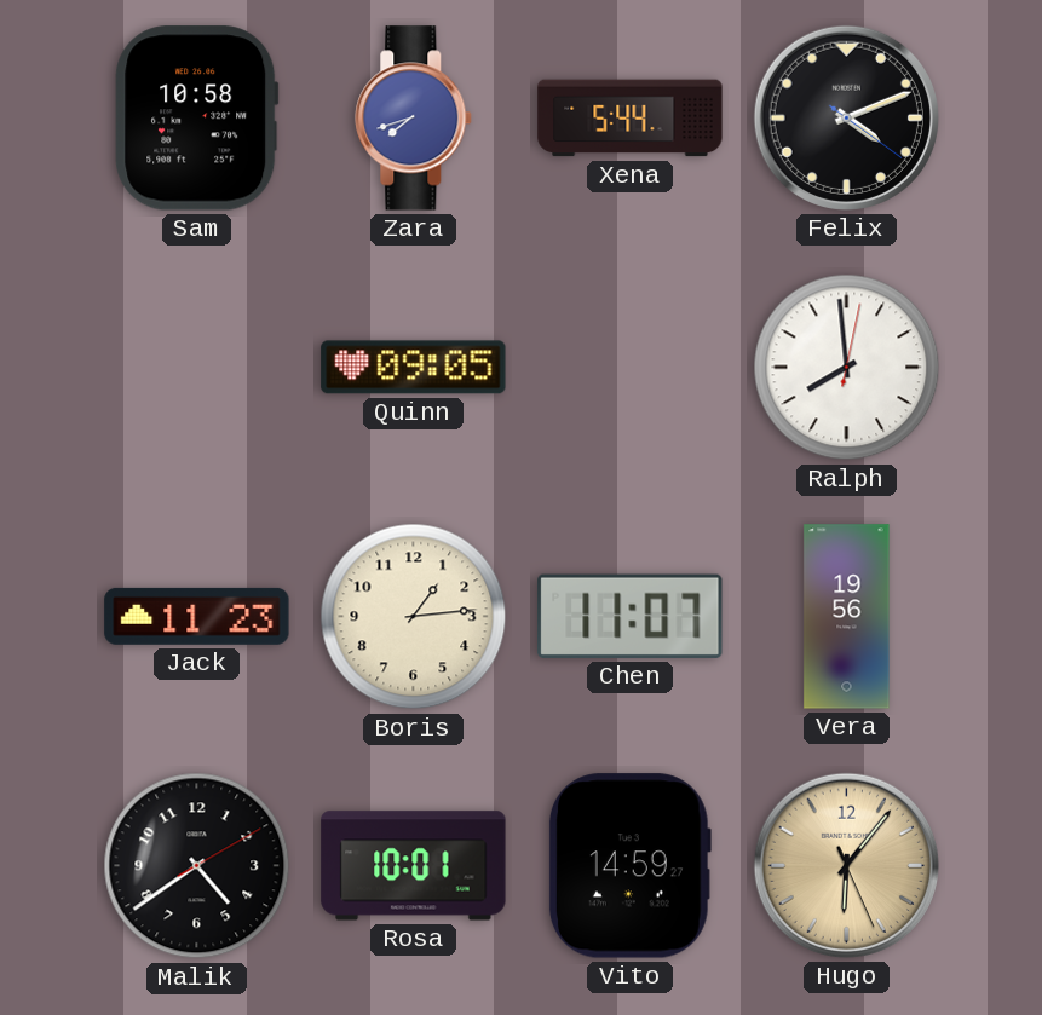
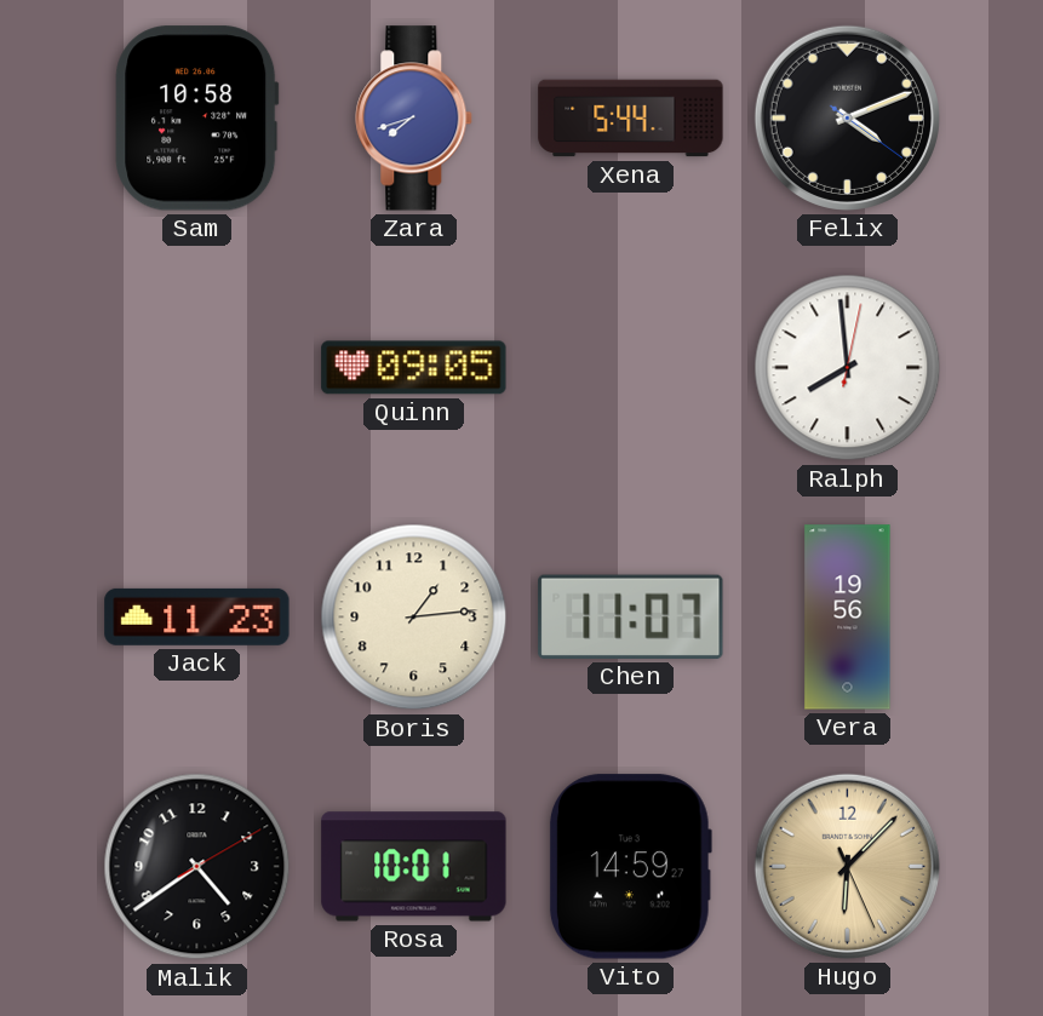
Hugo: 6:06 -> 6:07
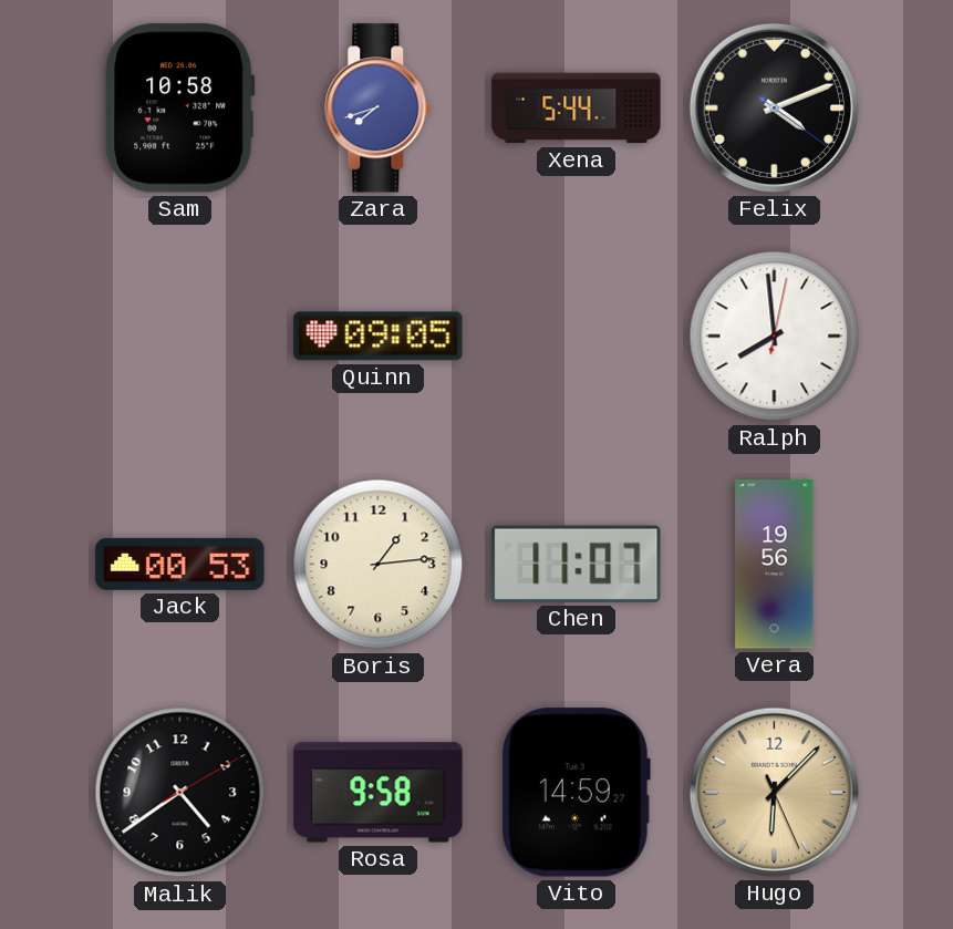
Jack: 11:23 -> 00:53
Rosa: 10:01 -> 9:58
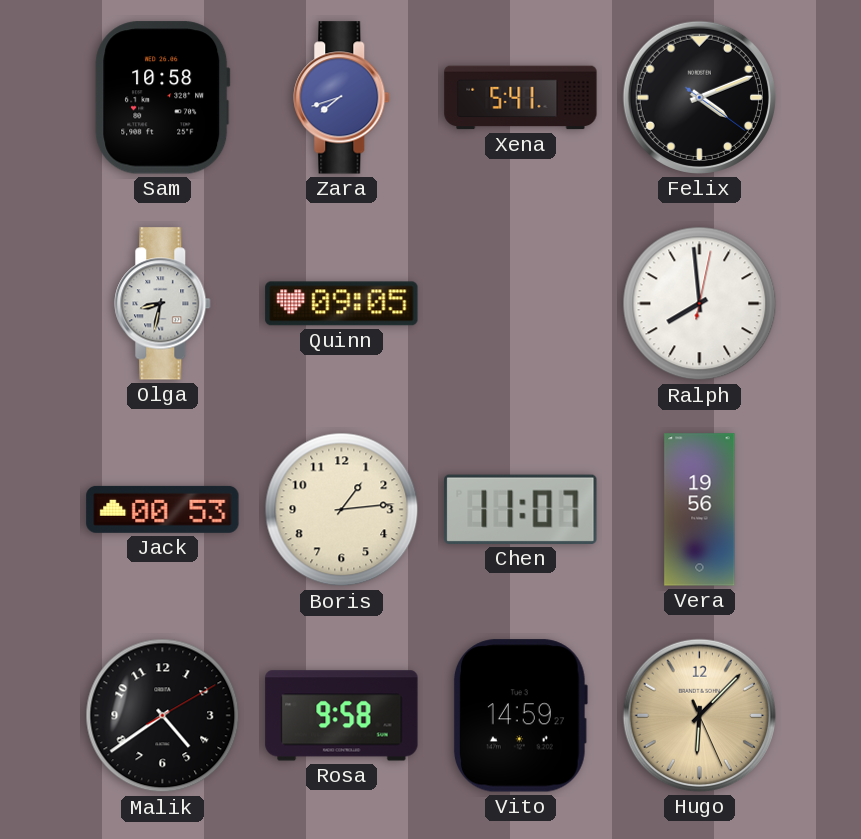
Xena: 5:44 -> 5:41
Olga: none -> 8:32
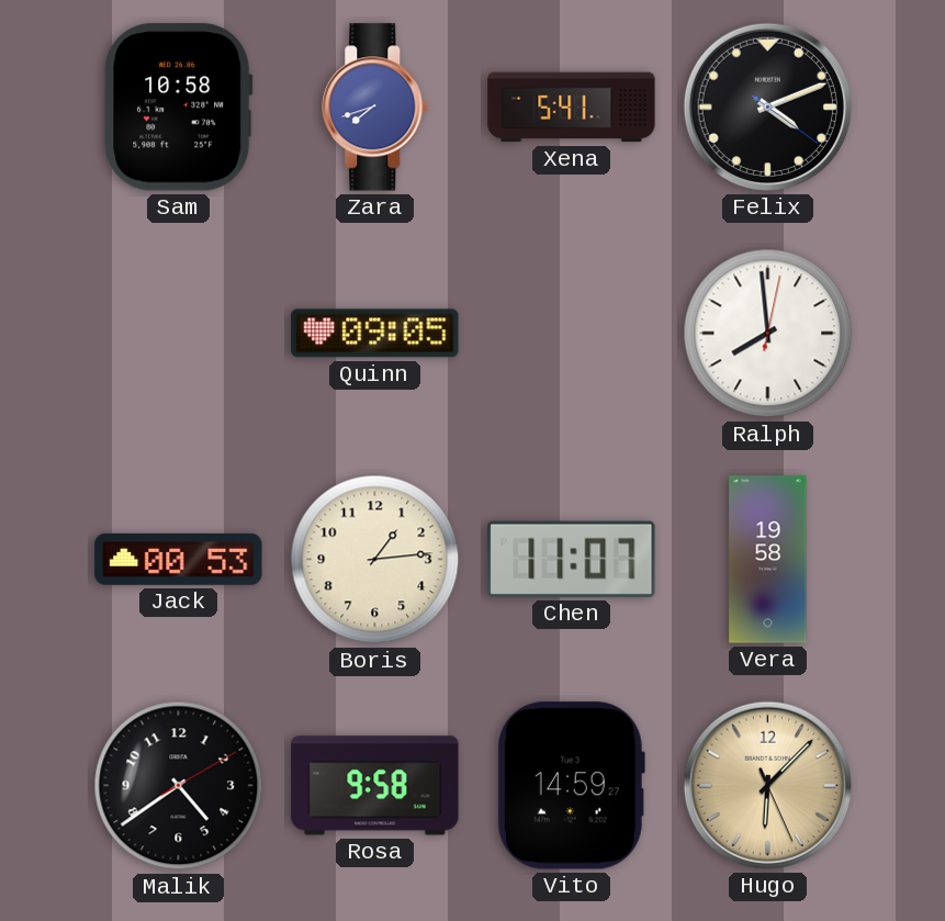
Olga: 8:32 -> none
Vera: 19:56 -> 19:58
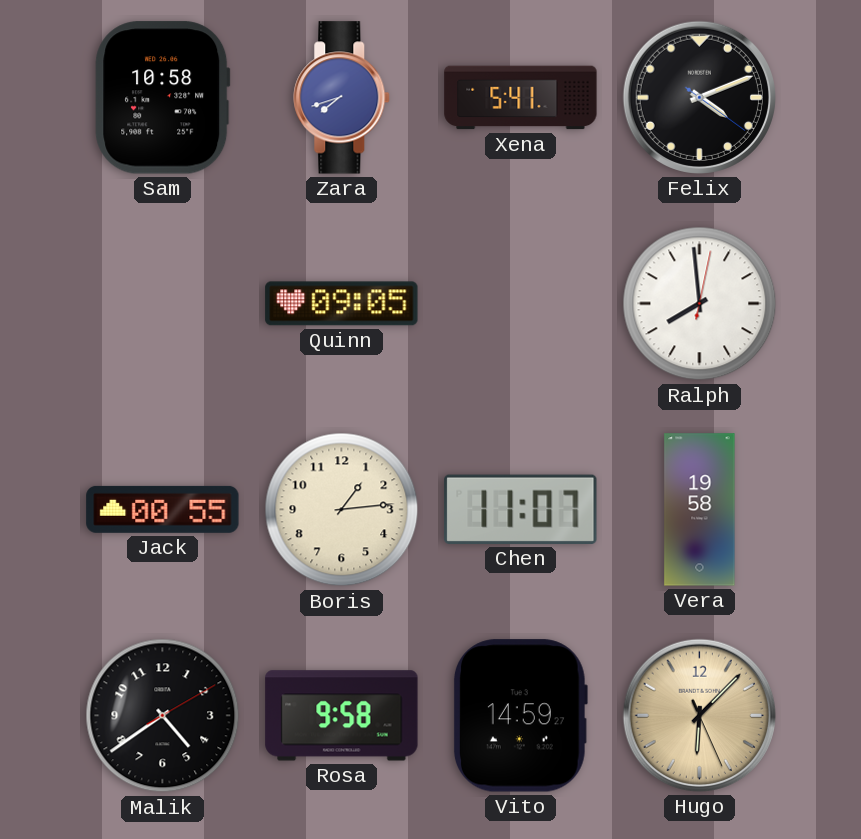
Jack: 00:53 -> 00:55
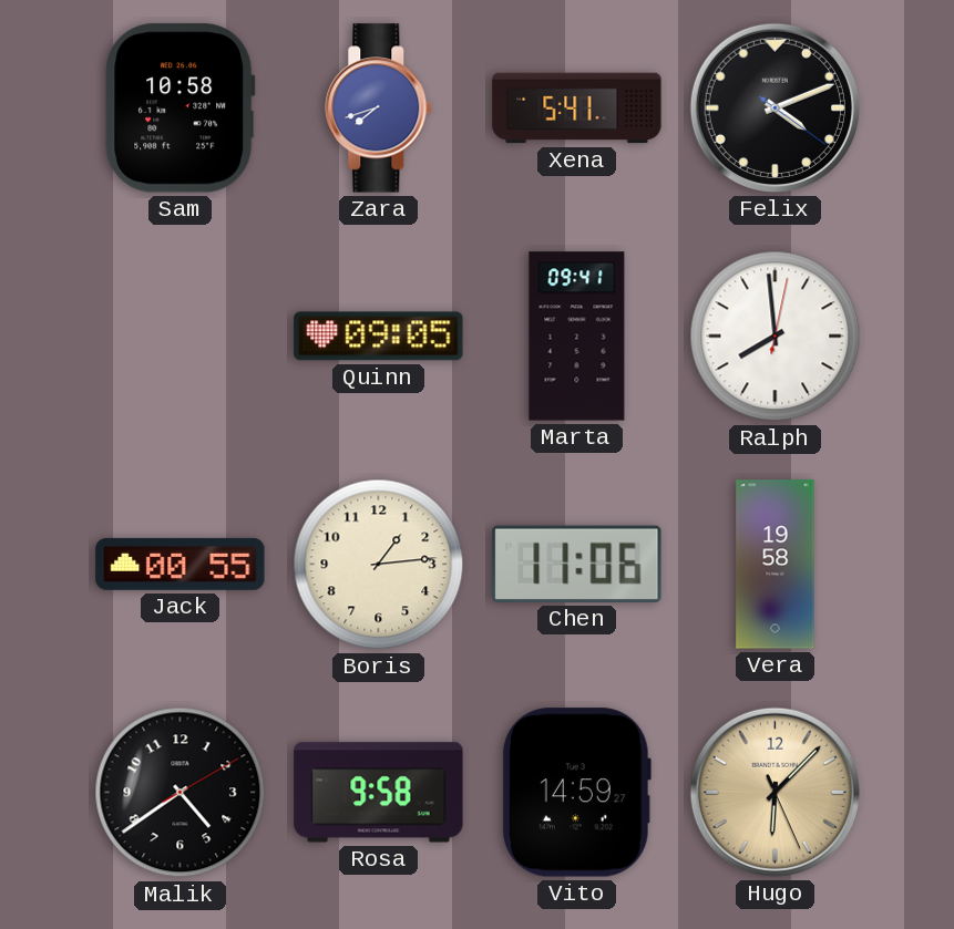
Marta: none -> 09:41
Chen: 11:07 -> 11:06
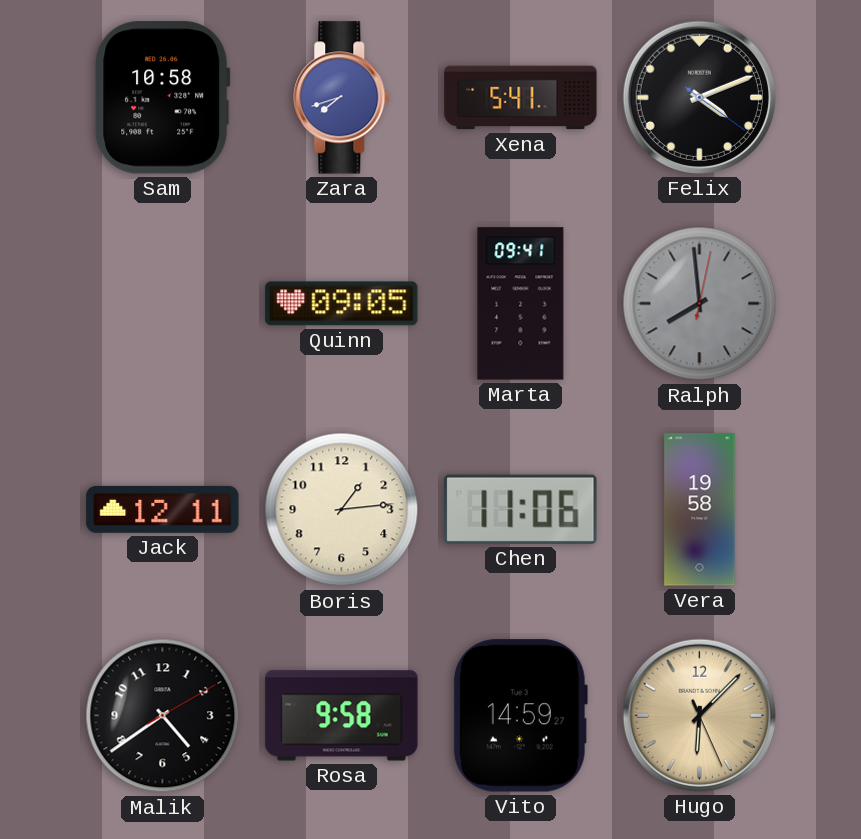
Ralph dial: white -> grey
Jack: 00:55 -> 12:11
